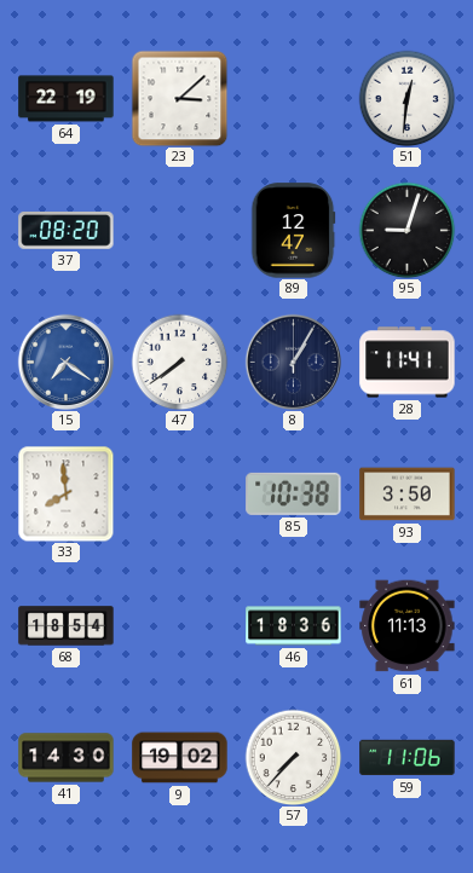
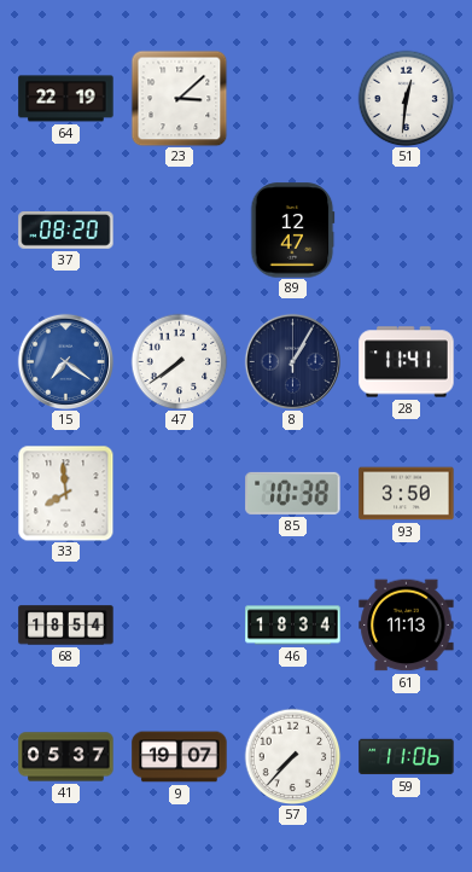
95: 9:03 -> none
46: 18:36 -> 18:34
41: 14:30 -> 05:37
9: 19:02 -> 19:07
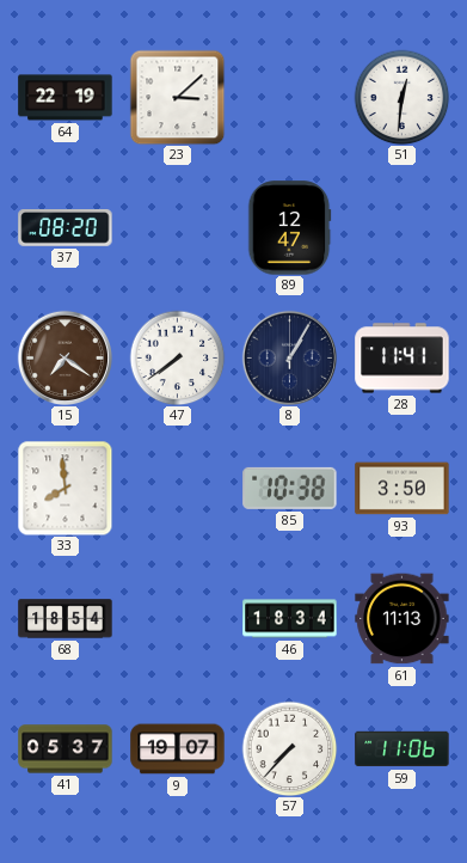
15 dial: blue -> brown
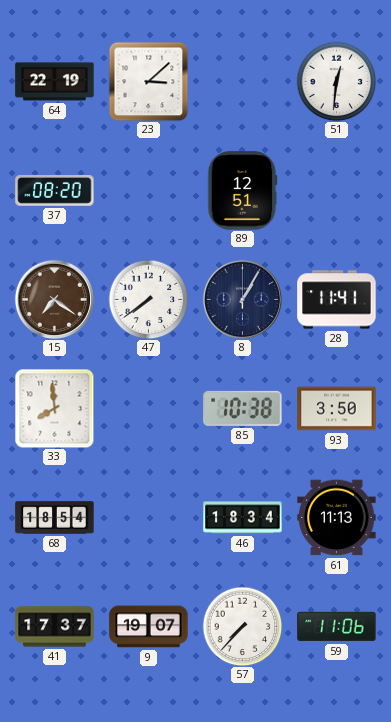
89: 12:47 -> 12:51
41: 05:37 -> 17:37
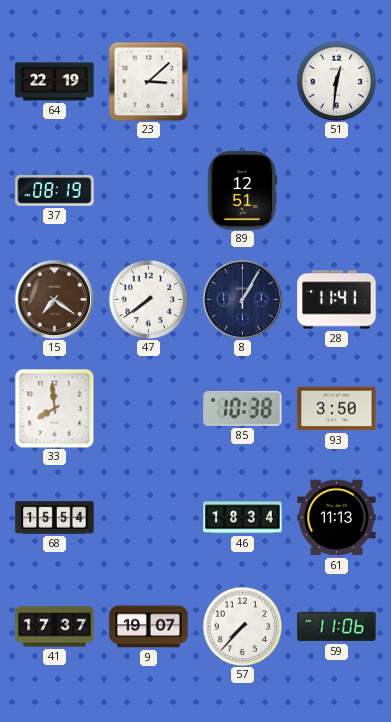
37: 08:20 -> 08:19
68: 18:54 -> 15:54
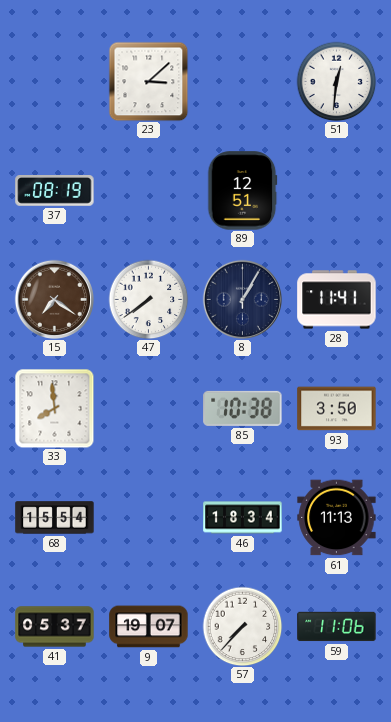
64: 22:19 -> none
41: 17:37 -> 05:37
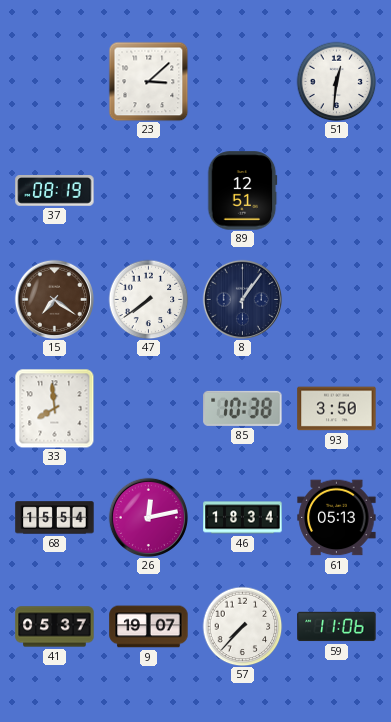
8: 1:05 -> 1:06
28: 11:41 -> none
26: none -> 12:13
61: 11:13 -> 05:13
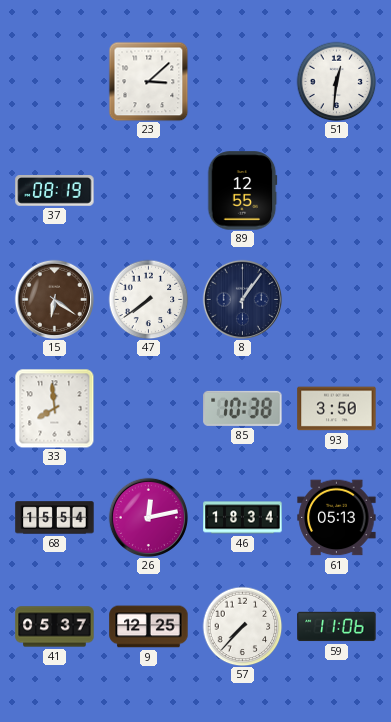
89: 12:51 -> 12:55
15: 7:21 -> 6:21
9: 19:07 -> 12:25
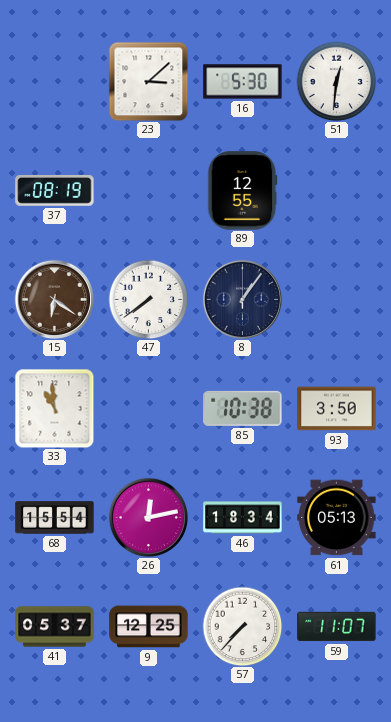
16: none -> 5:30
33: 7:59 -> 10:59
59: 11:06 -> 11:07
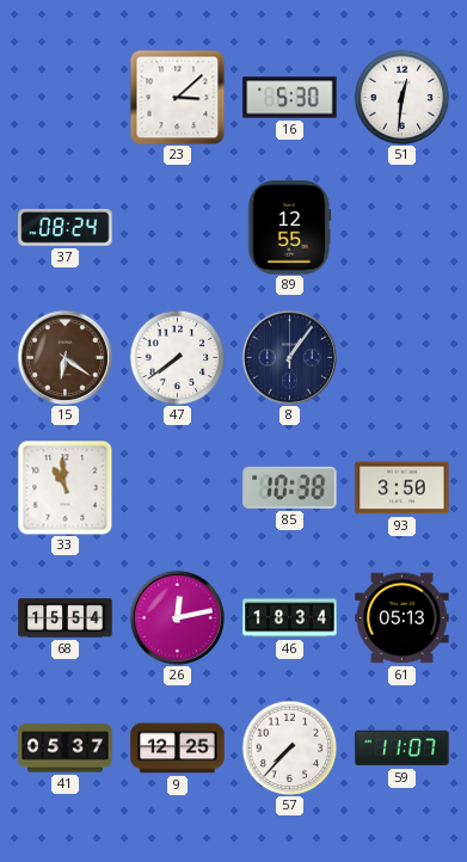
37: 08:19 -> 08:24
